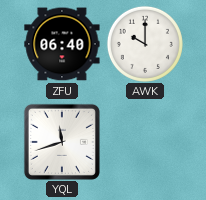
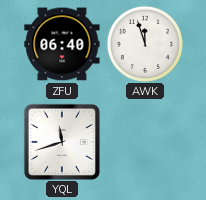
AWK: 10:00 -> 11:57
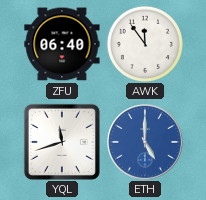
AWK: 11:57 -> 11:54
ETH: none -> 5:00
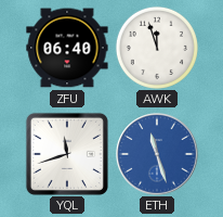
AWK: 11:54 -> 11:57
ETH: 5:00 -> 11:27
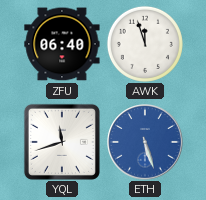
ETH: 11:27 -> 5:27
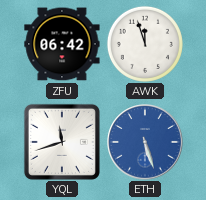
ZFU: 06:40 -> 06:42
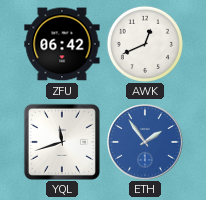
AWK: 11:57 -> 12:41
ETH: 5:27 -> 1:54
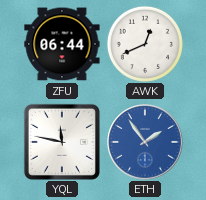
ZFU: 06:42 -> 06:44
YQL: 11:42 -> 11:47
